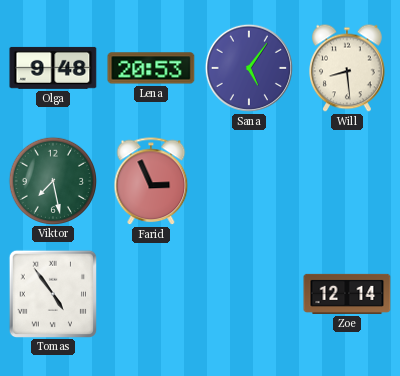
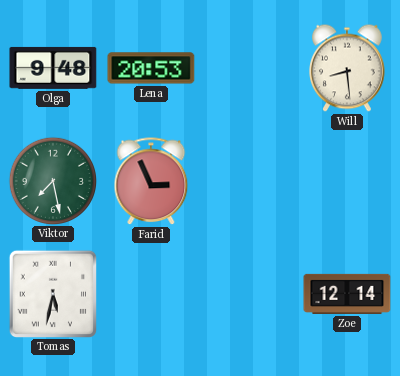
Sana: 5:06 -> none
Tomas: 4:54 -> 5:32
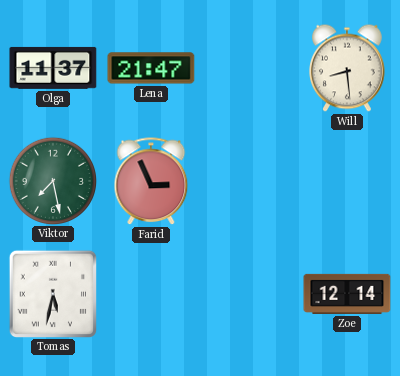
Olga: 9:48 -> 11:37
Lena: 20:53 -> 21:47
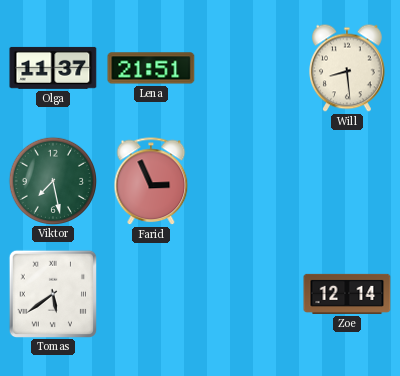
Lena: 21:47 -> 21:51
Tomas: 5:32 -> 5:39
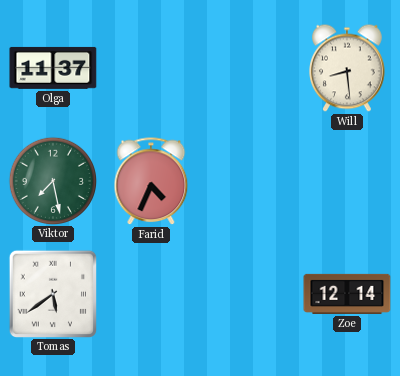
Lena: 21:51 -> none
Farid: 2:56 -> 4:34
